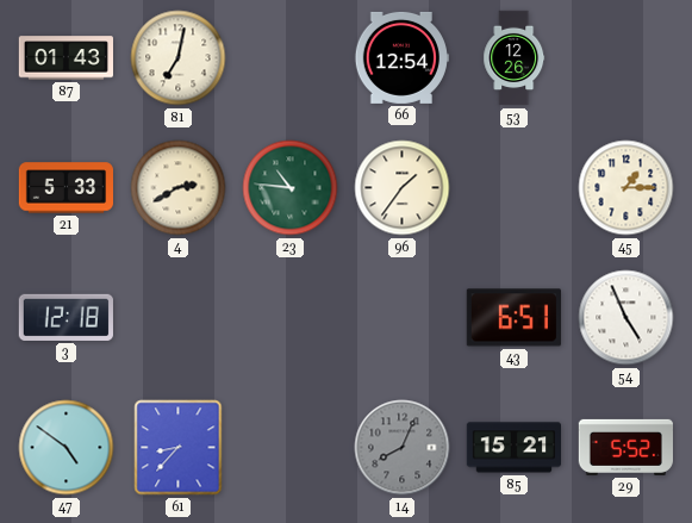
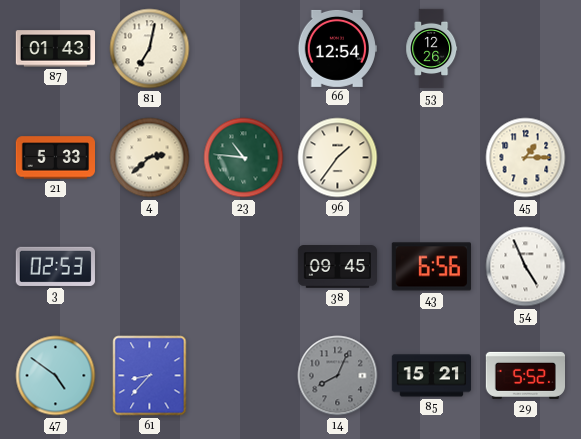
4: 2:40 -> 2:38
3: 12:18 -> 02:53
38: none -> 09:45
43: 6:51 -> 6:56
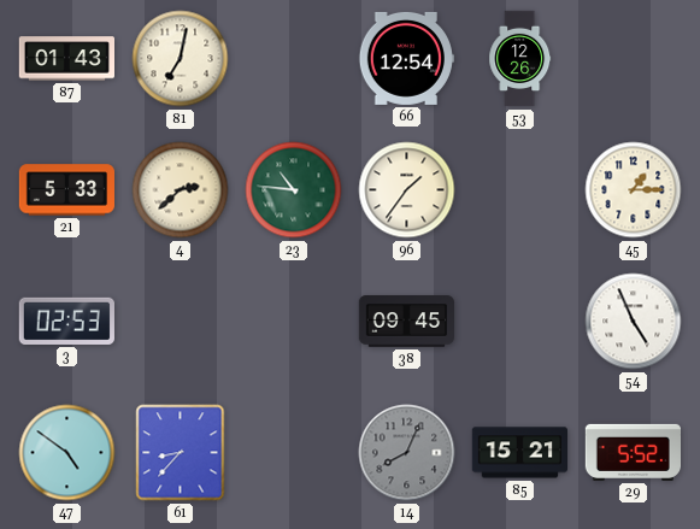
43: 6:56 -> none
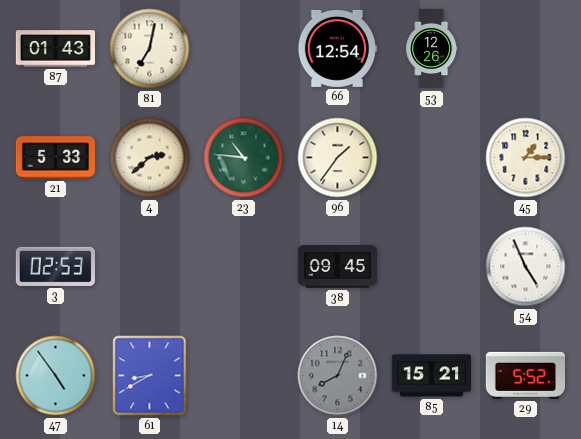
47: 4:51 -> 4:54
61: 8:37 -> 8:40
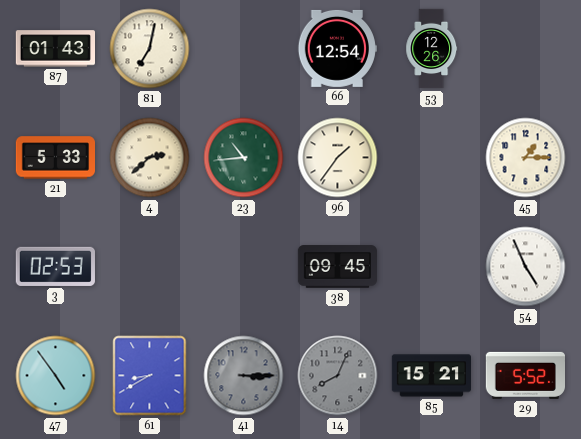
23: 10:46 -> 10:44
41: none -> 3:15
